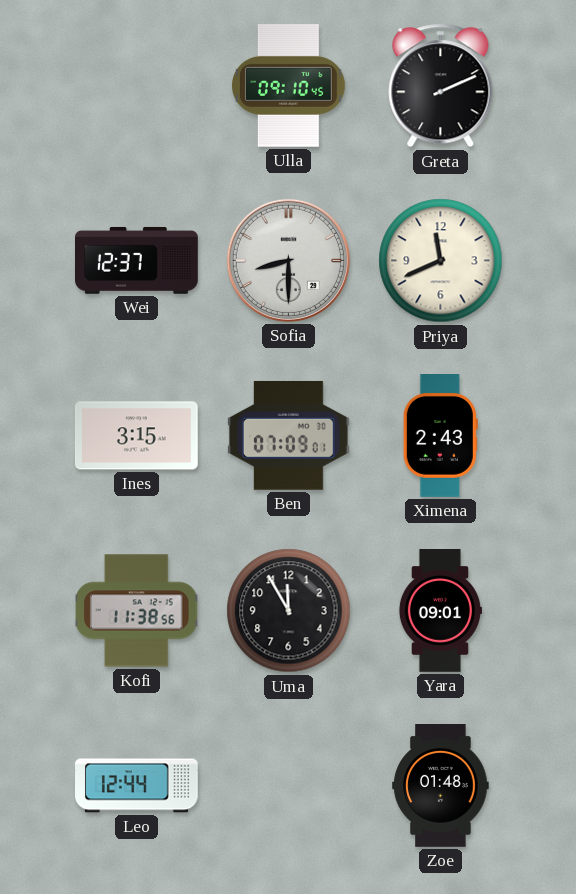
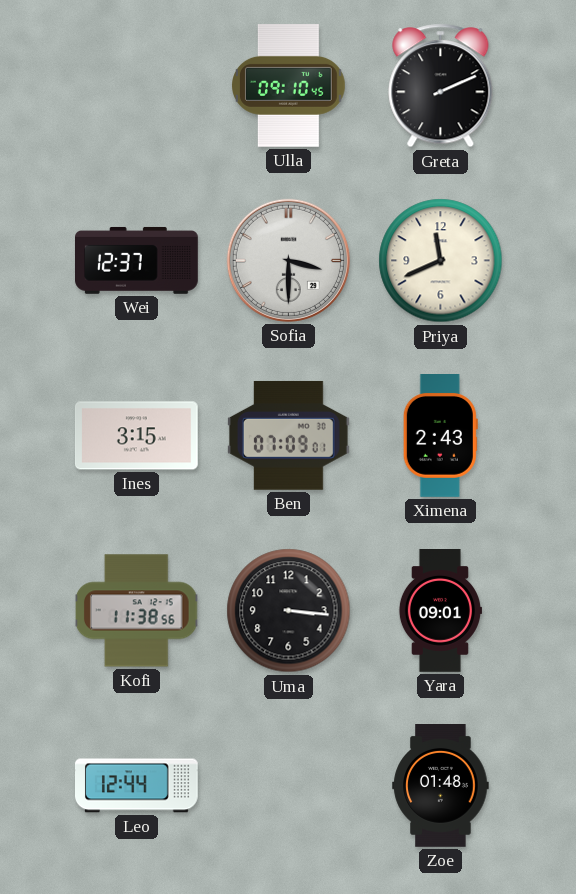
Sofia: 8:30 -> 3:30
Uma: 11:55 -> 3:16
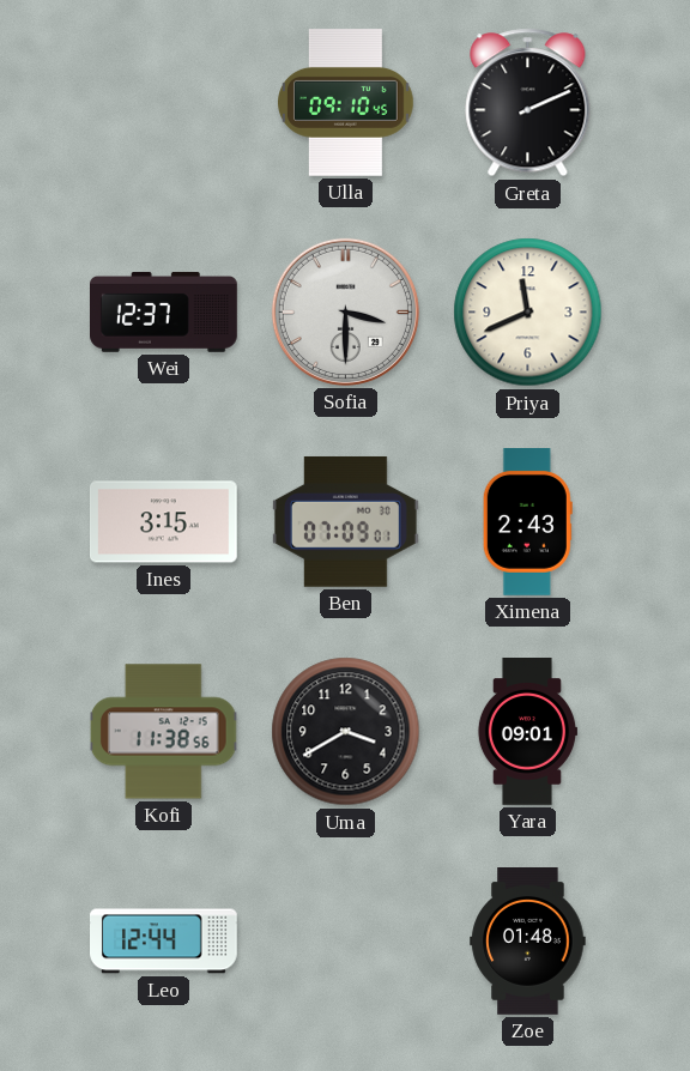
Uma: 3:16 -> 3:40
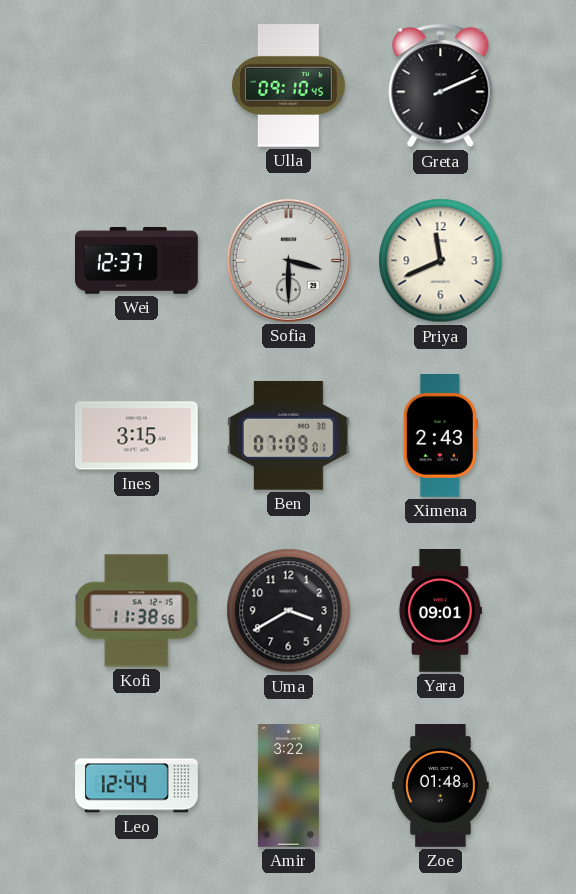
Amir: none -> 3:22
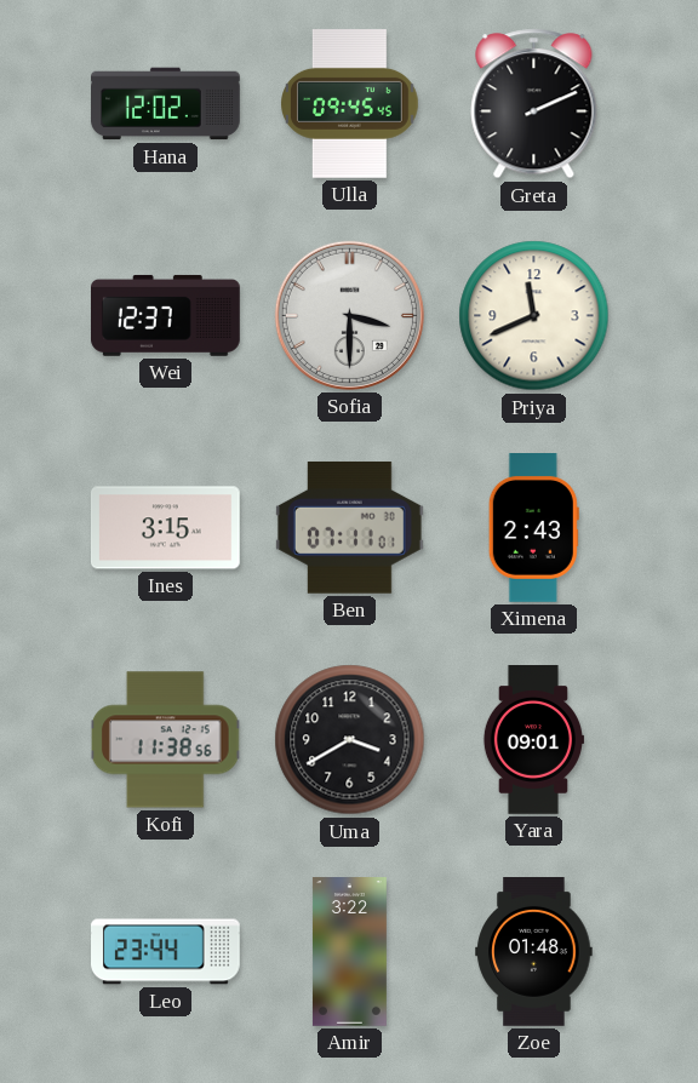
Hana: none -> 12:02
Ulla: 09:10 -> 09:45
Ben: 07:09 -> 07:11
Leo: 12:44 -> 23:44
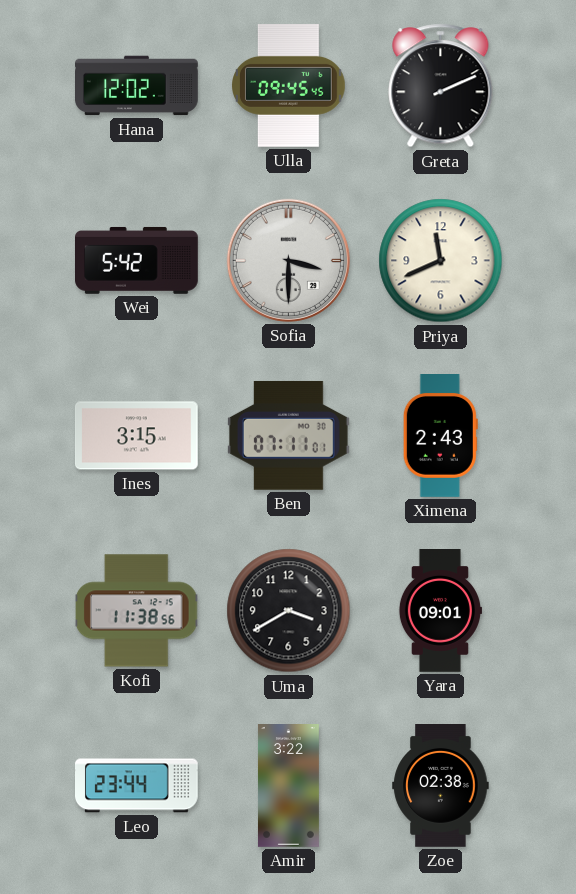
Wei: 12:37 -> 5:42
Zoe: 01:48 -> 02:38
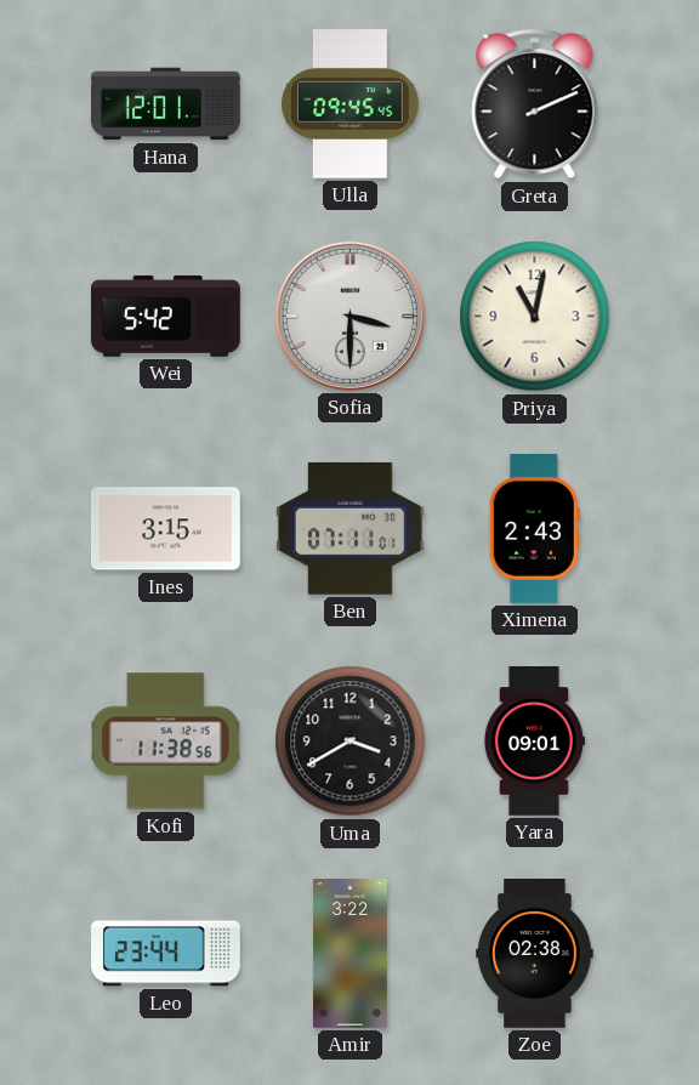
Hana: 12:02 -> 12:01
Priya: 11:41 -> 11:02
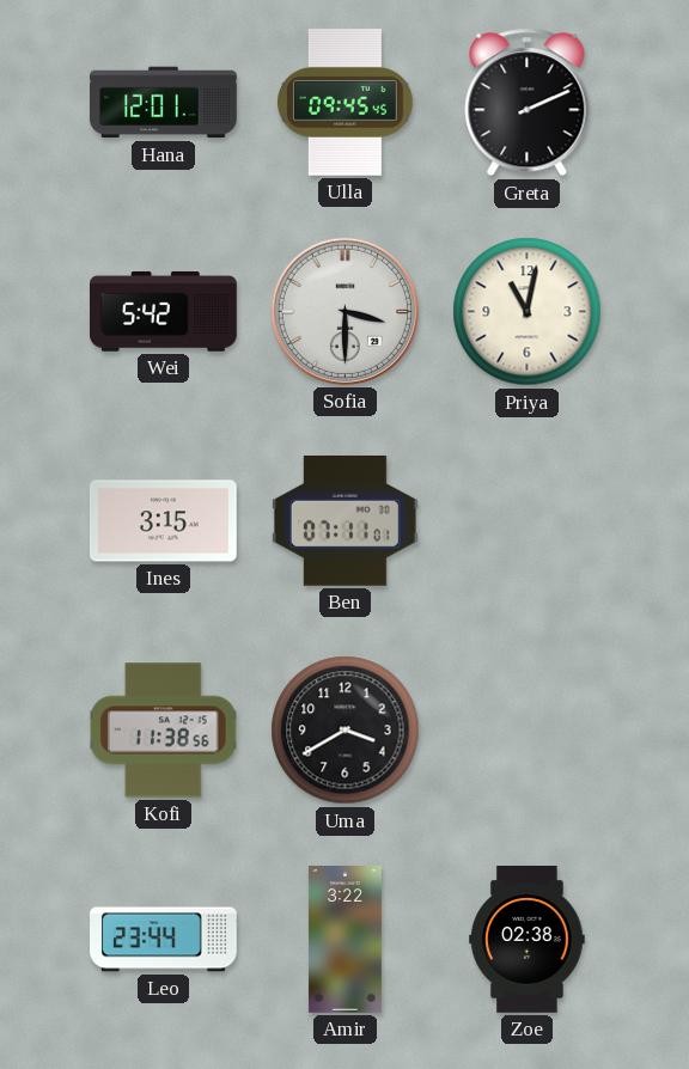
Ximena: 2:43 -> none
Yara: 09:01 -> none
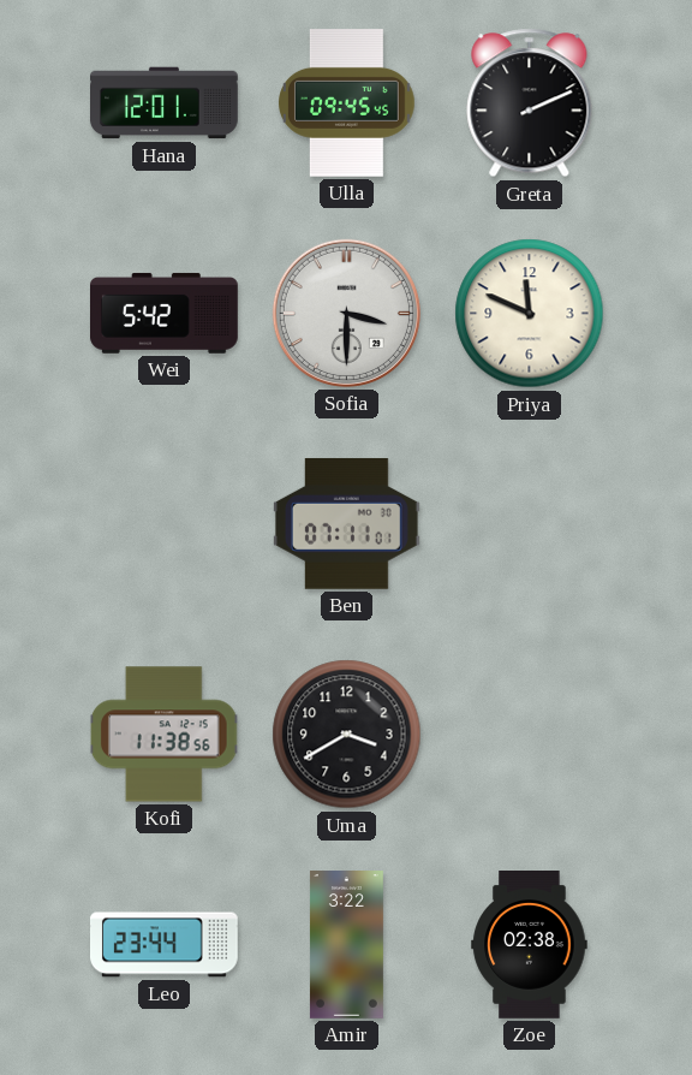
Priya: 11:02 -> 11:49
Ines: 3:15 -> none
